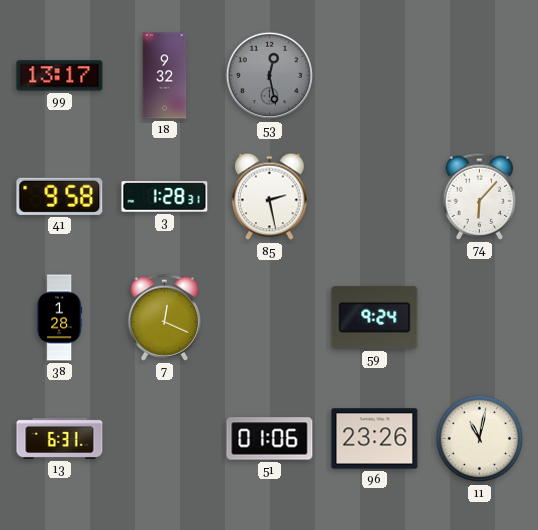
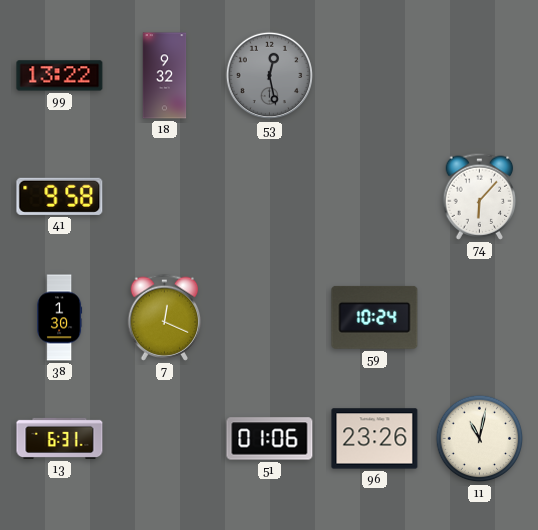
99: 13:17 -> 13:22
3: 1:28 -> none
85: 2:28 -> none
38: 1:28 -> 1:30
59: 9:24 -> 10:24
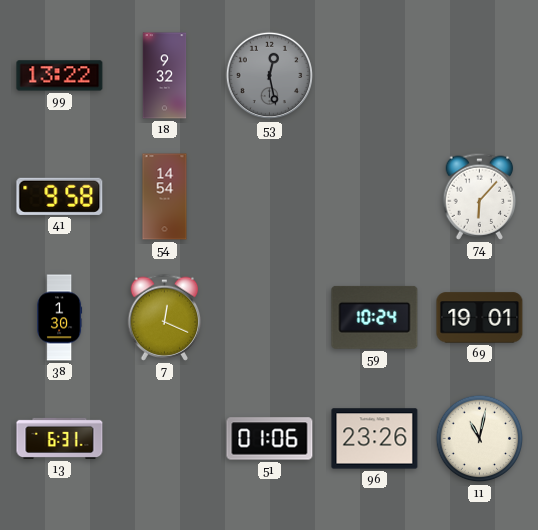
54: none -> 14:54
69: none -> 19:01
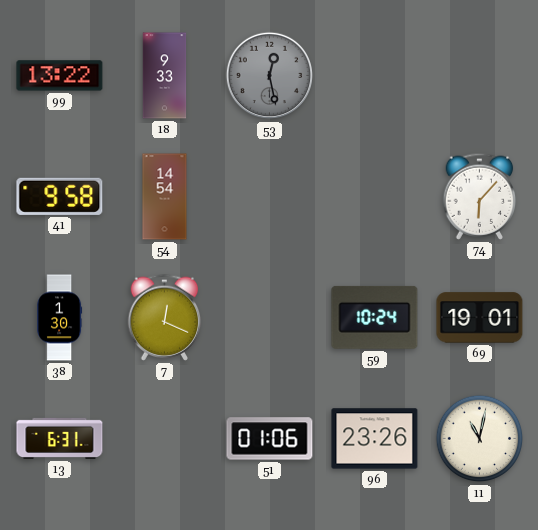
18: 9:32 -> 9:33
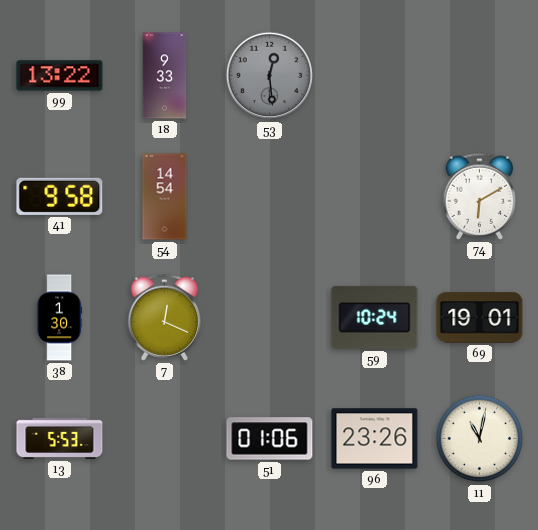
53: 12:28 -> 12:29
74: 6:07 -> 6:10
13: 6:31 -> 5:53
